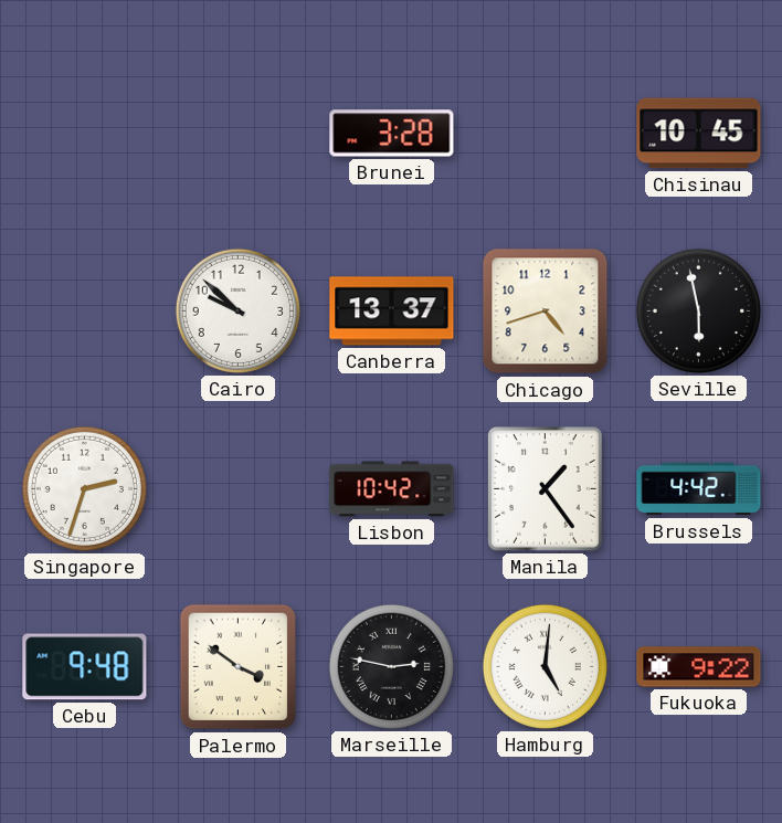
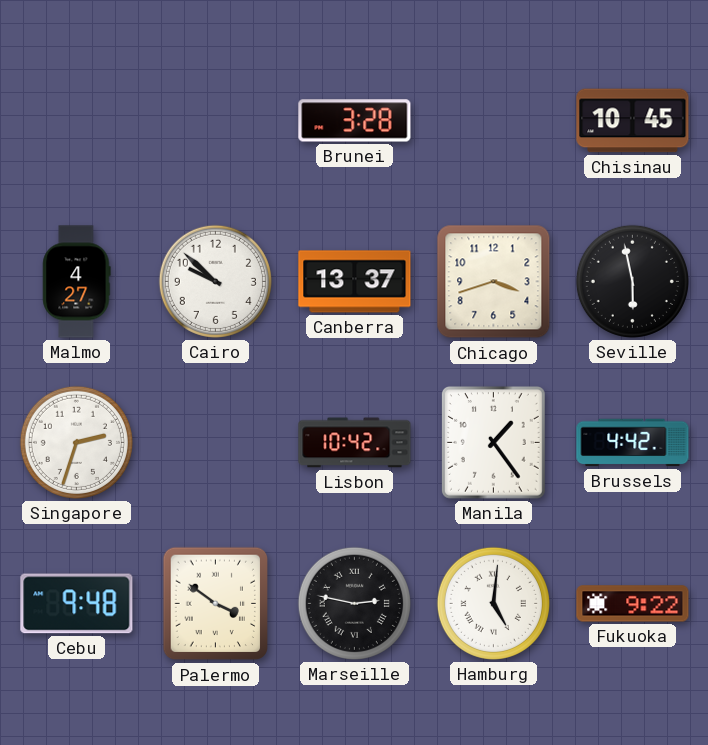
Malmo: none -> 4:27
Chicago: 4:42 -> 3:42
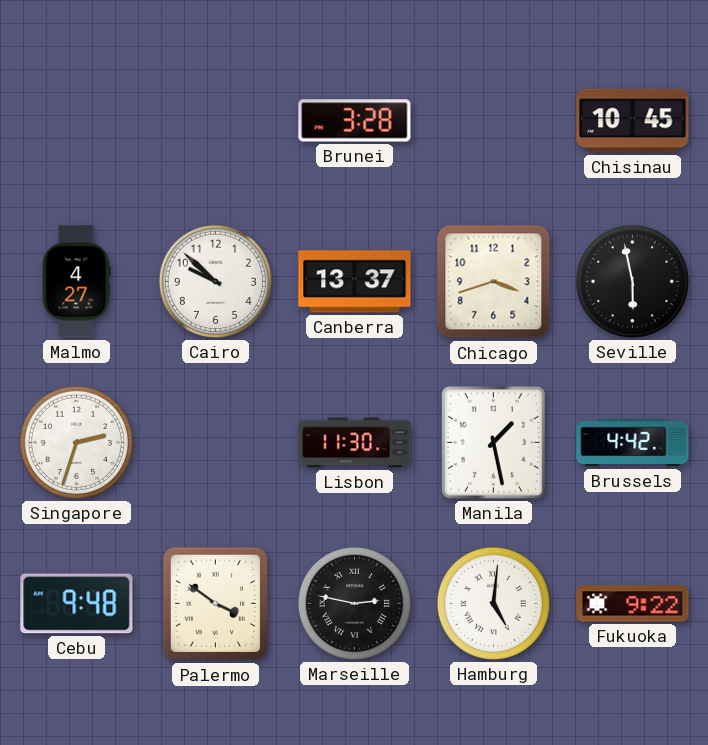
Lisbon: 10:42 -> 11:30
Manila: 1:24 -> 1:28
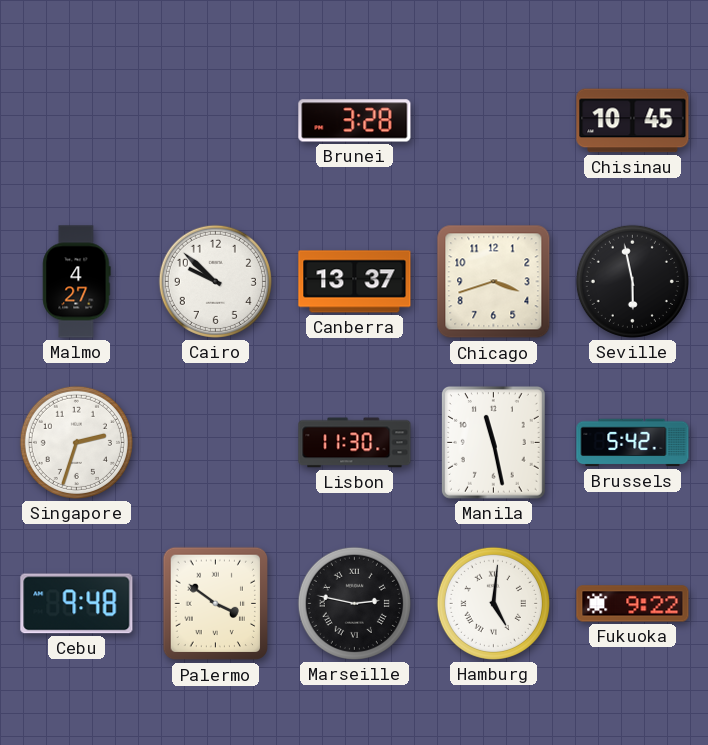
Manila: 1:28 -> 11:28
Brussels: 4:42 -> 5:42
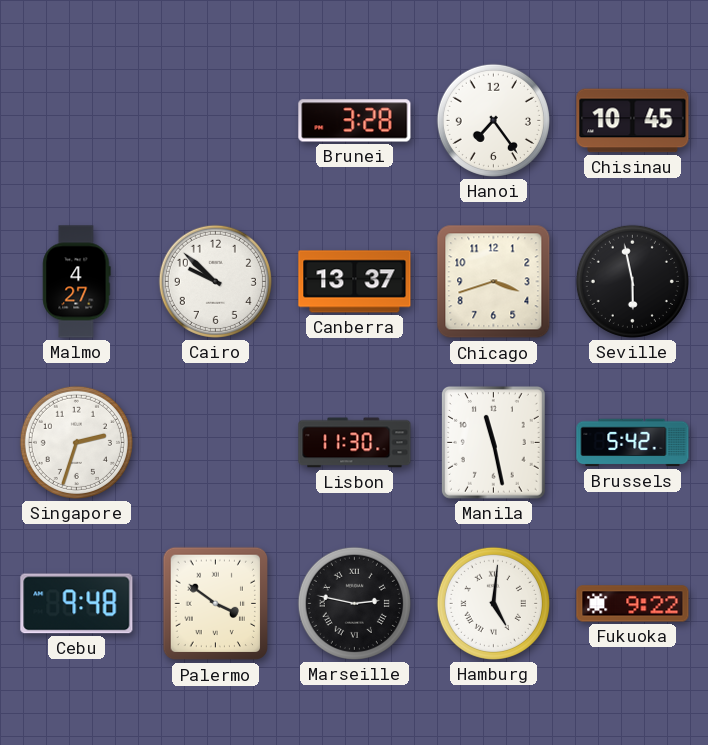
Hanoi: none -> 7:24
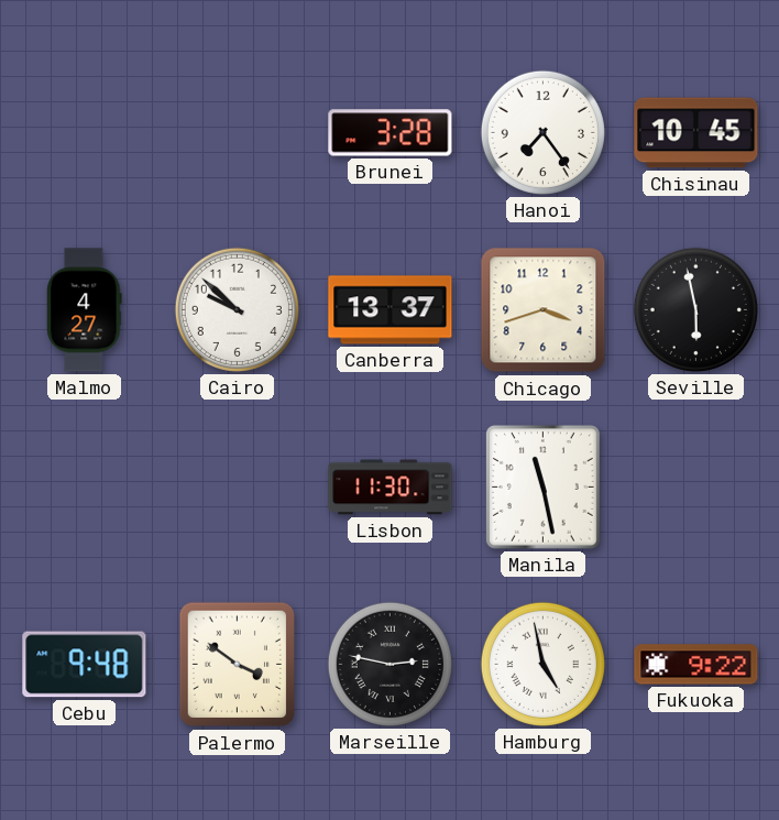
Singapore: 2:33 -> none
Brussels: 5:42 -> none
Hamburg: 5:01 -> 4:58
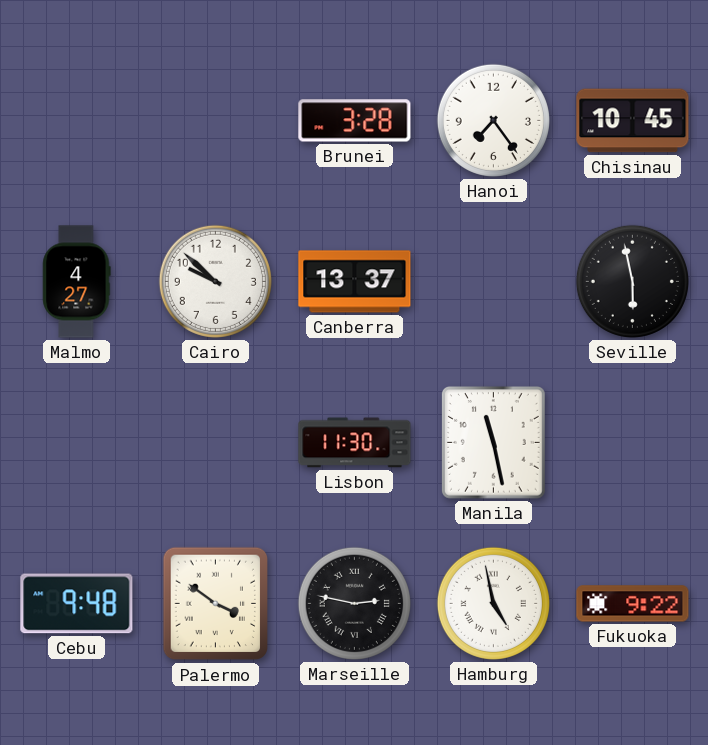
Chicago: 3:42 -> none
